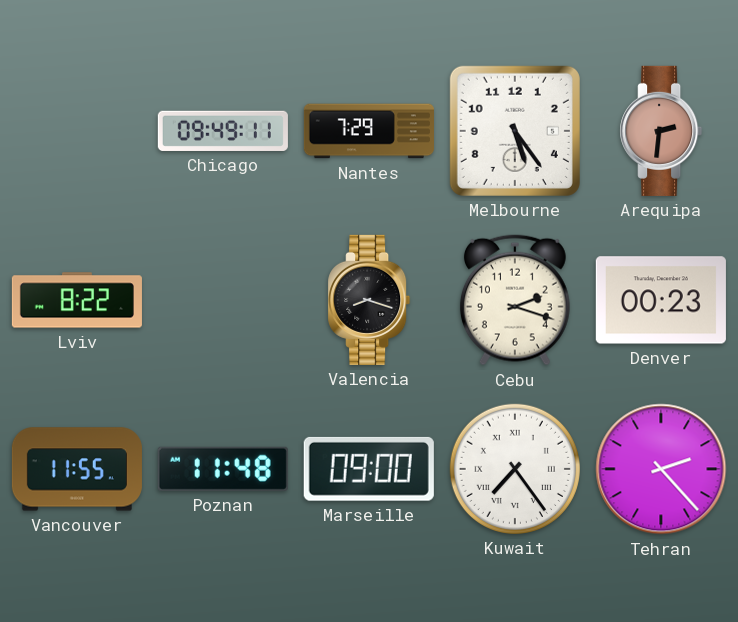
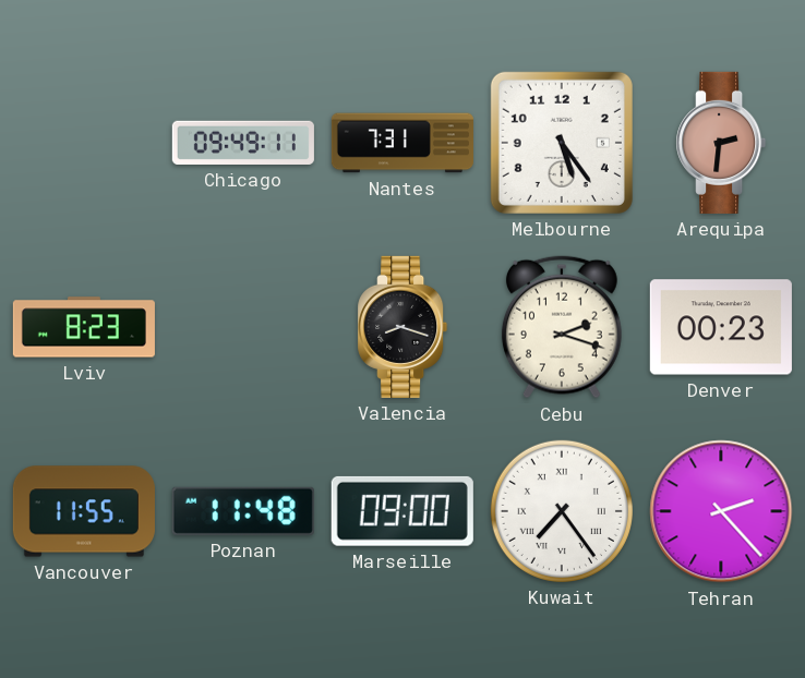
Nantes: 7:29 -> 7:31
Lviv: 8:22 -> 8:23
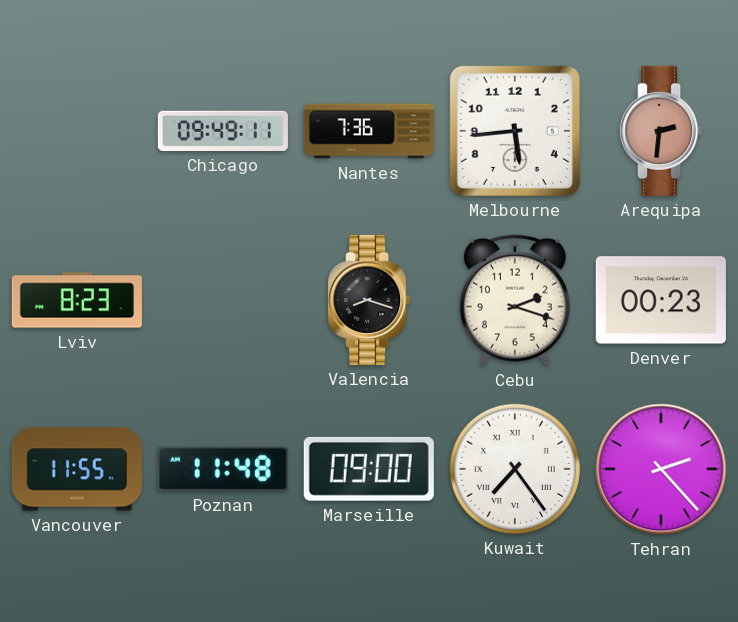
Nantes: 7:31 -> 7:36
Melbourne: 5:24 -> 5:44
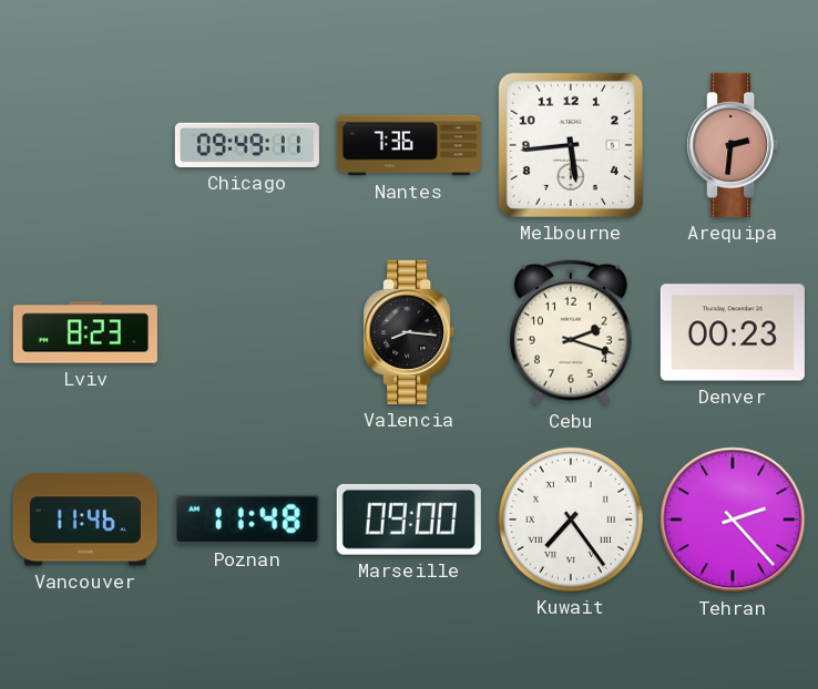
Valencia: 8:18 -> 8:16
Vancouver: 11:55 -> 11:46
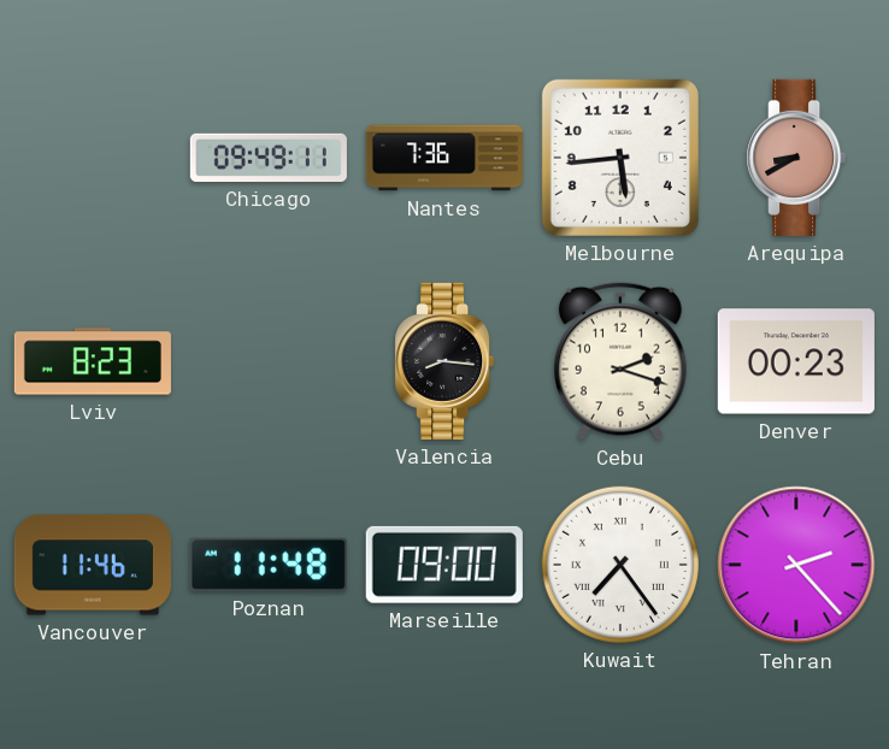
Arequipa: 2:31 -> 8:40
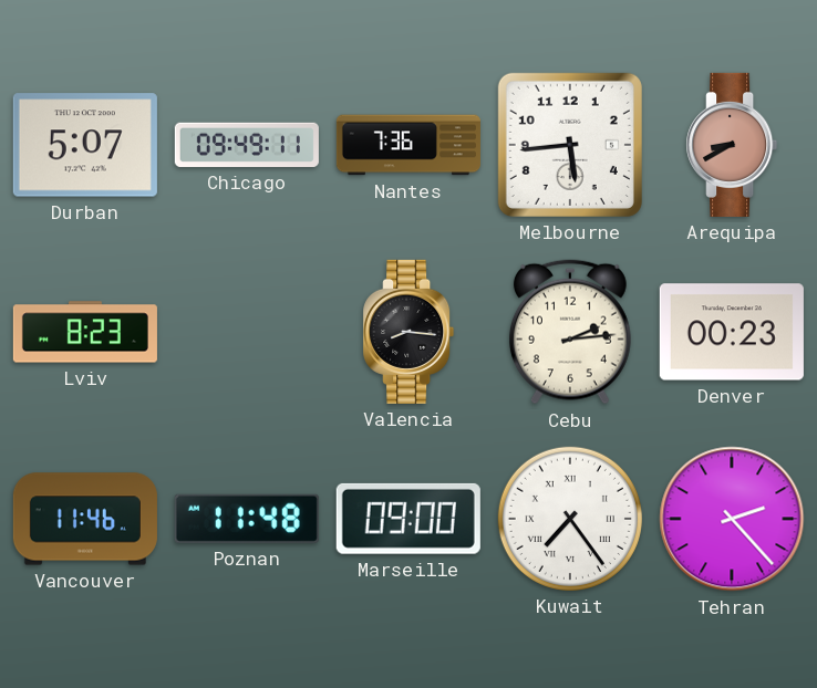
Durban: none -> 5:07
Cebu: 2:18 -> 2:14
